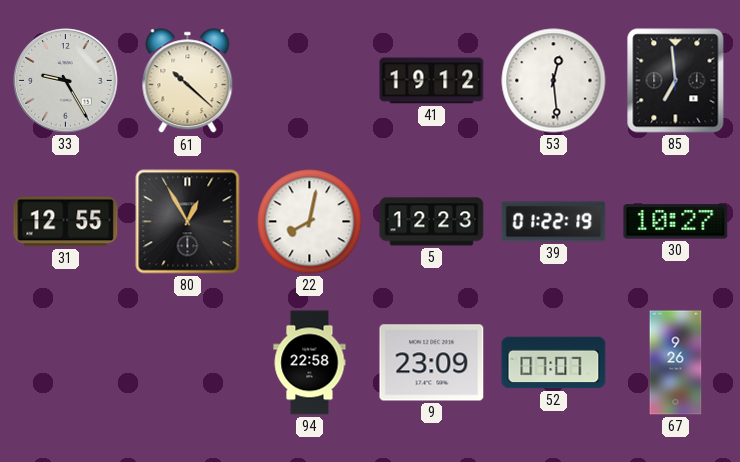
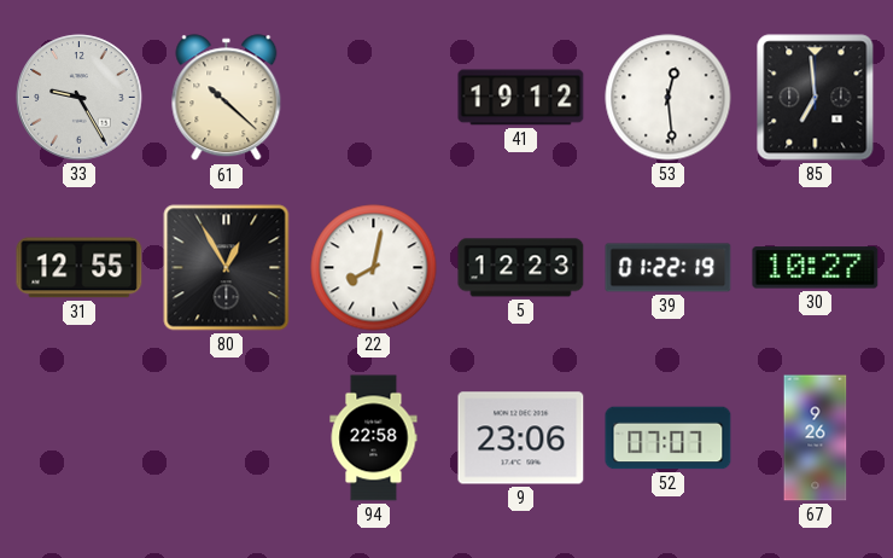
9: 23:09 -> 23:06
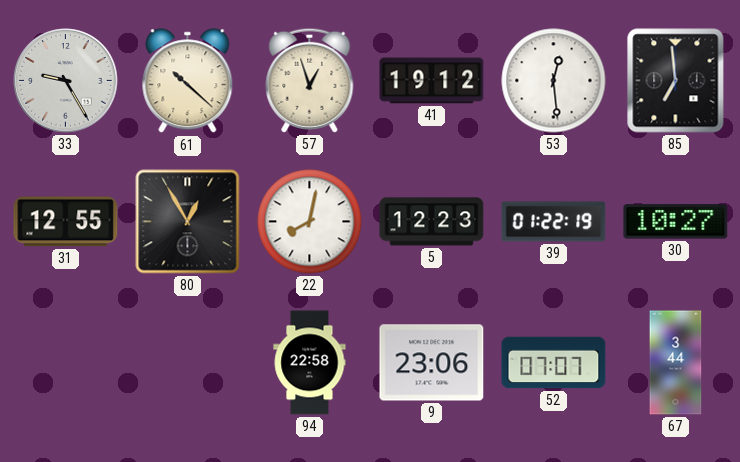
57: none -> 12:57
67: 9:26 -> 3:44
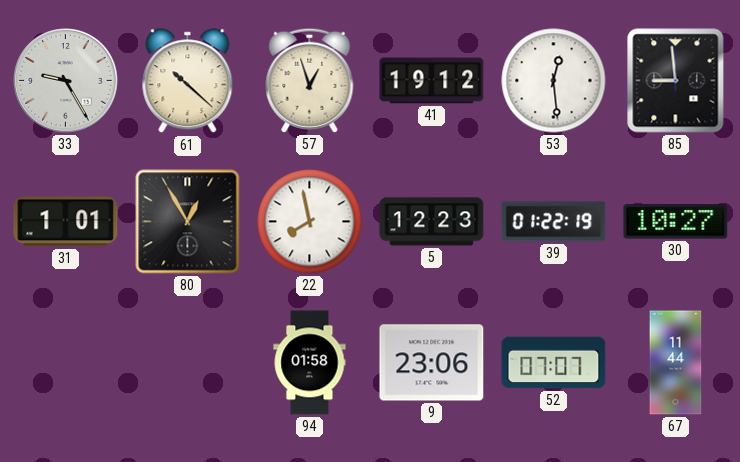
85: 6:59 -> 8:59
31: 12:55 -> 1:01
22: 8:02 -> 7:58
94: 22:58 -> 01:58
67: 3:44 -> 11:44
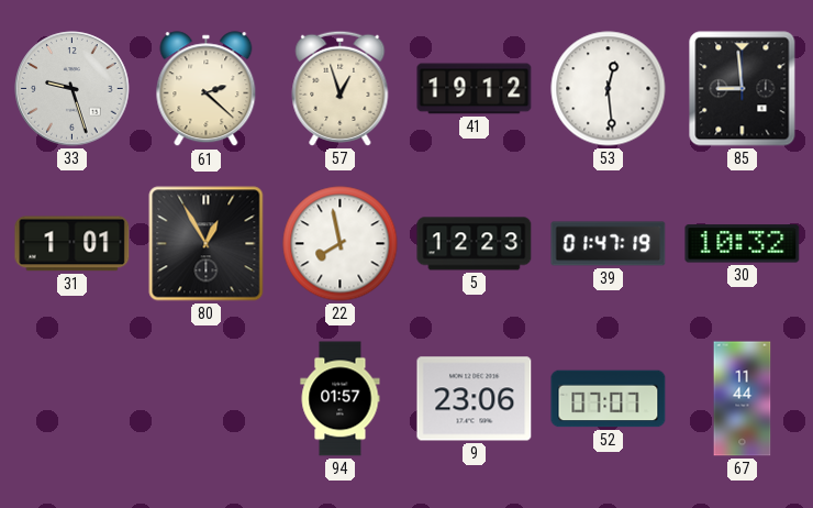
33: 9:25 -> 9:27
61: 10:22 -> 2:22
39: 01:22 -> 01:47
30: 10:27 -> 10:32
94: 01:58 -> 01:57
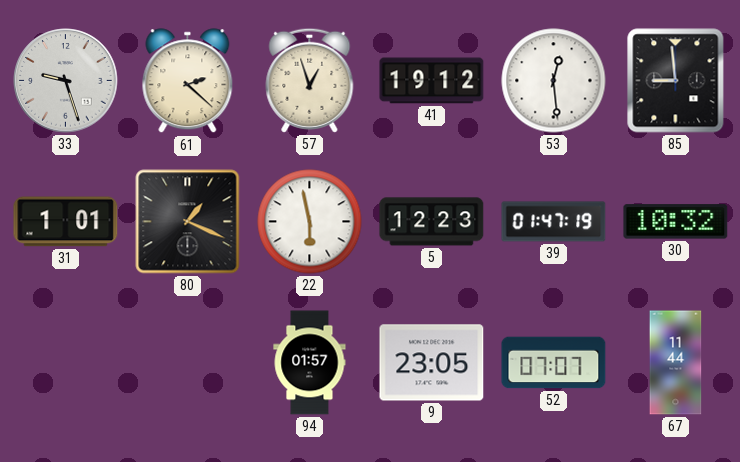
80: 12:55 -> 1:19
22: 7:58 -> 5:58
9: 23:06 -> 23:05
